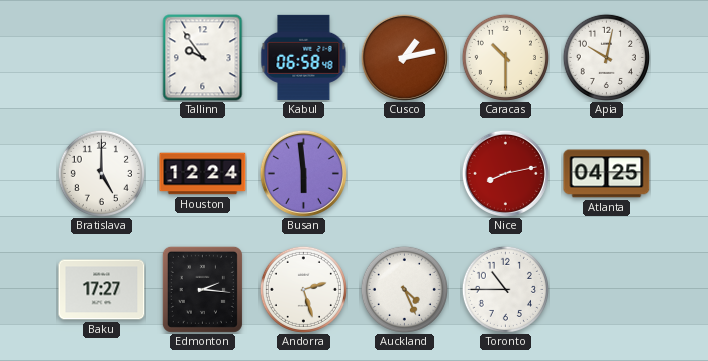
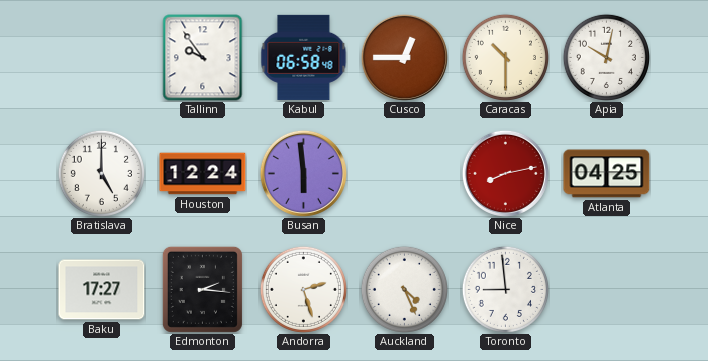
Cusco: 1:13 -> 12:45
Toronto: 10:45 -> 8:59
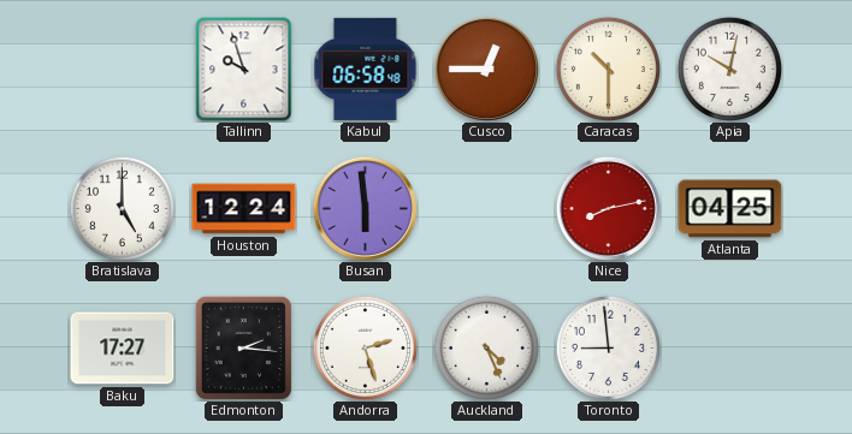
Tallinn: 9:54 -> 9:57
